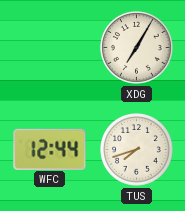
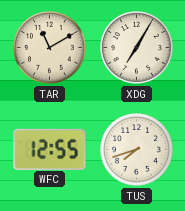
TAR: none -> 11:10
WFC: 12:44 -> 12:55
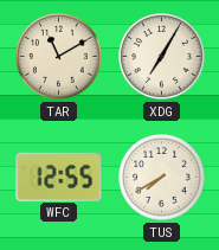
TUS: 7:42 -> 7:40
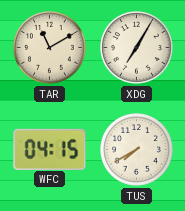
WFC: 12:55 -> 04:15
